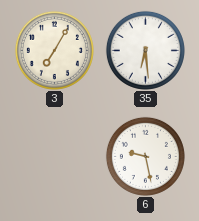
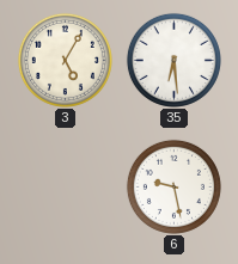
3: 7:05 -> 5:05
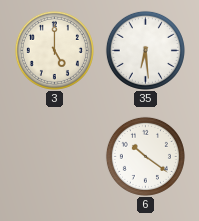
3: 5:05 -> 5:00
6: 9:28 -> 10:21
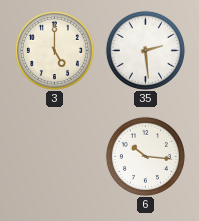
35: 6:29 -> 2:29
6: 10:21 -> 10:16
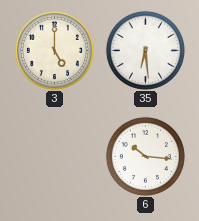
35: 2:29 -> 6:29
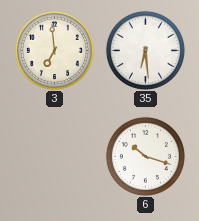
3: 5:00 -> 6:59
6: 10:16 -> 10:18
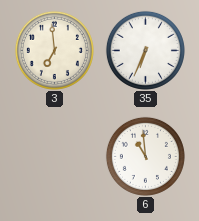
35: 6:29 -> 6:34
6: 10:18 -> 10:59
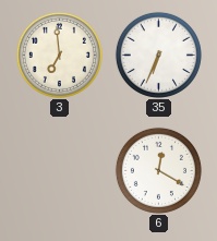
6: 10:59 -> 12:20
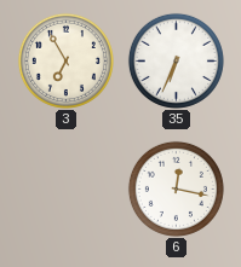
3: 6:59 -> 6:55
6: 12:20 -> 12:17
